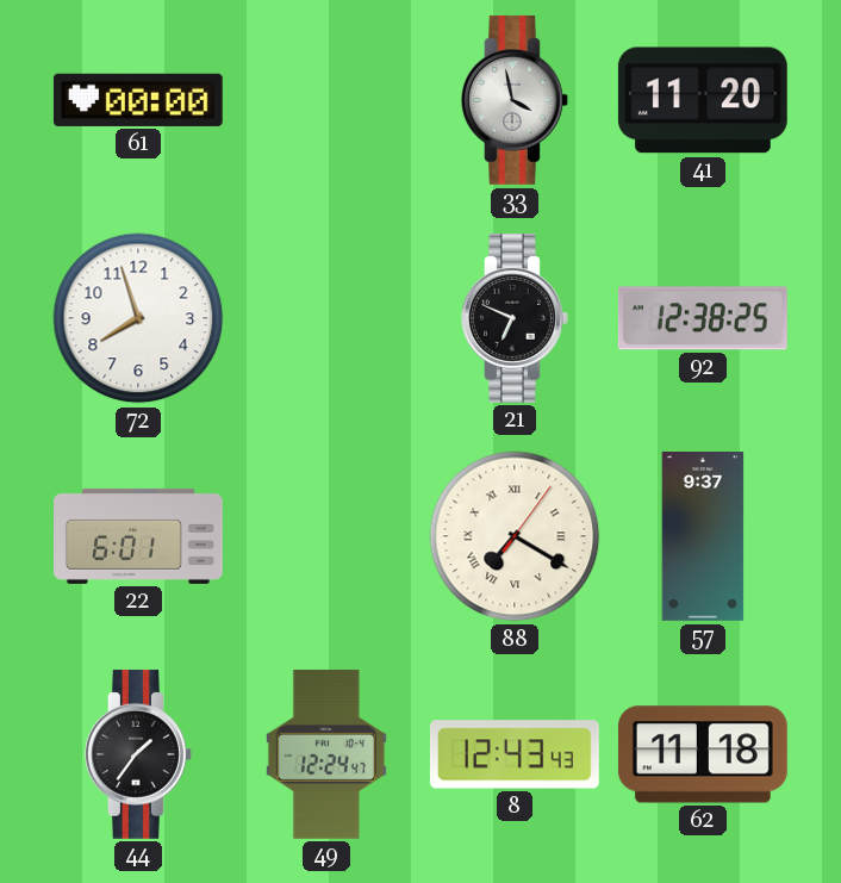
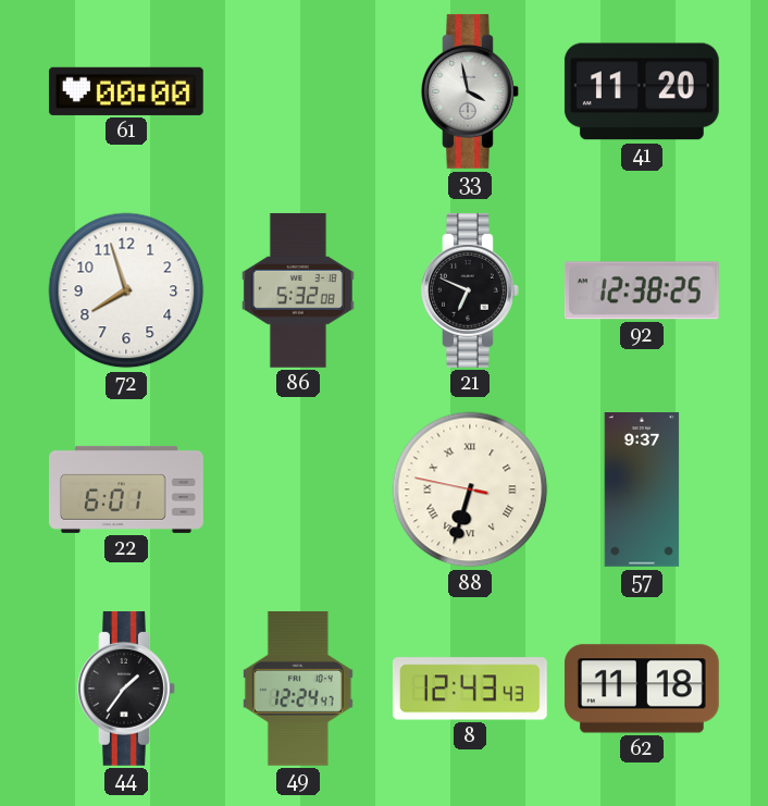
86: none -> 5:32
88: 7:20 -> 6:32
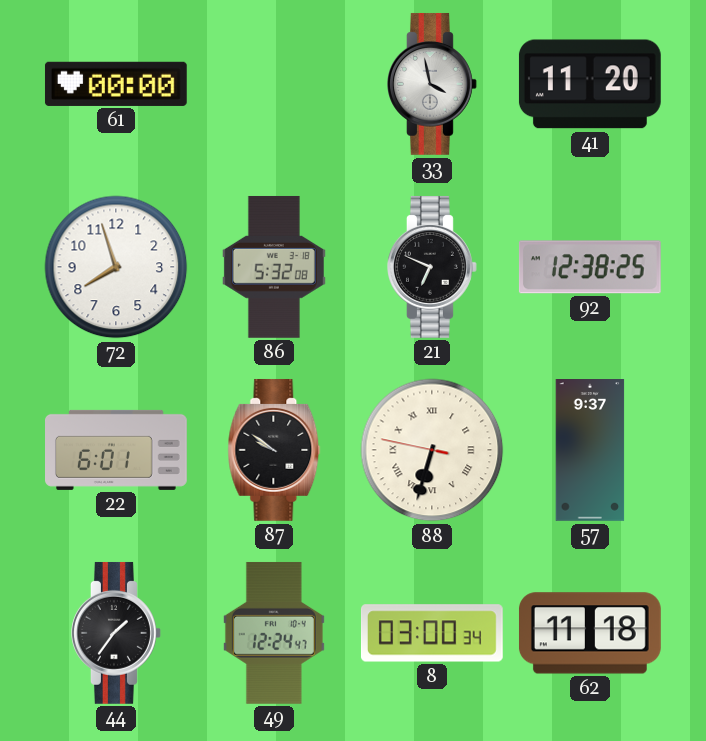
87: none -> 9:51
8: 12:43 -> 03:00
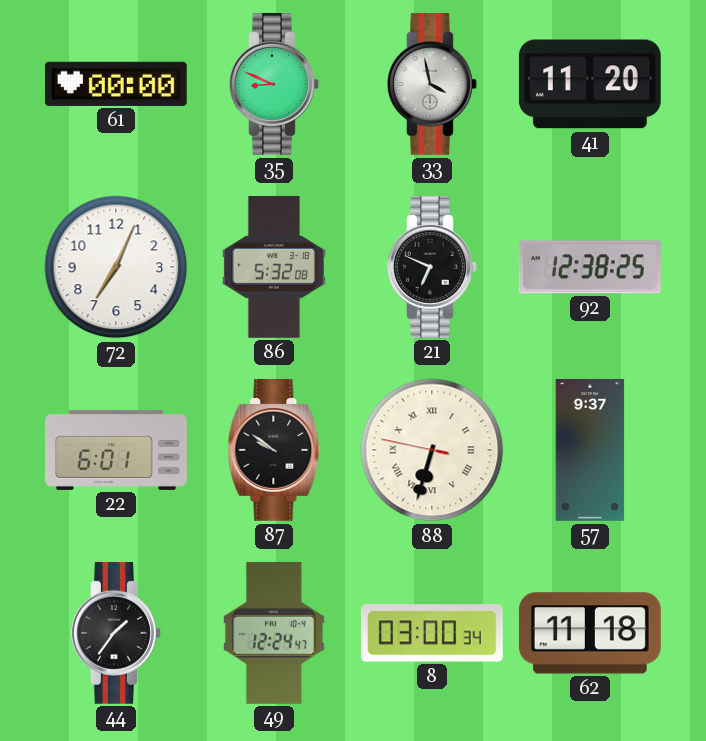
35: none -> 8:49
72: 7:57 -> 7:04
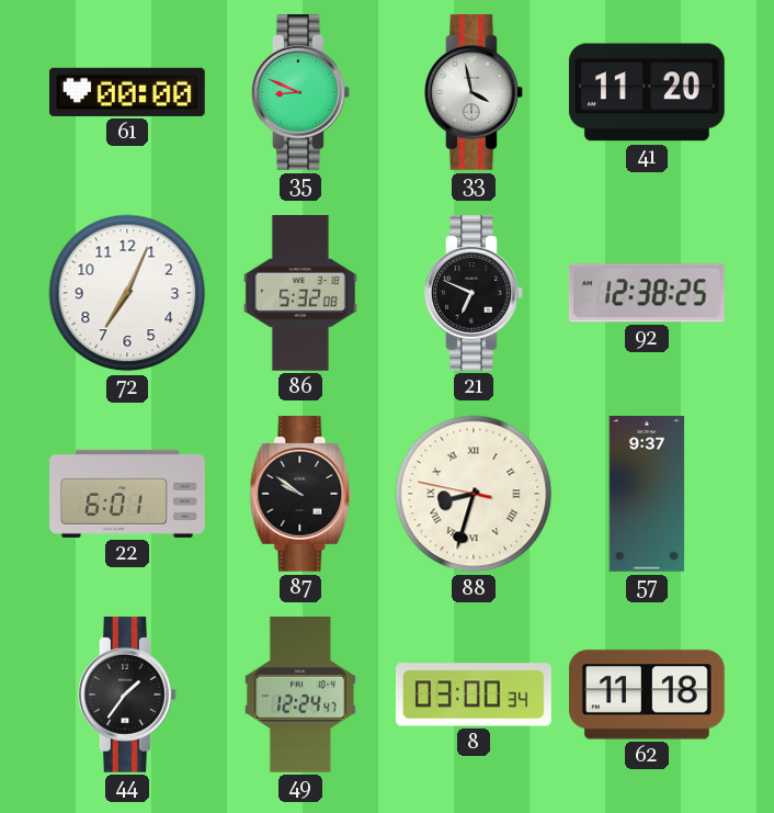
88: 6:32 -> 8:32
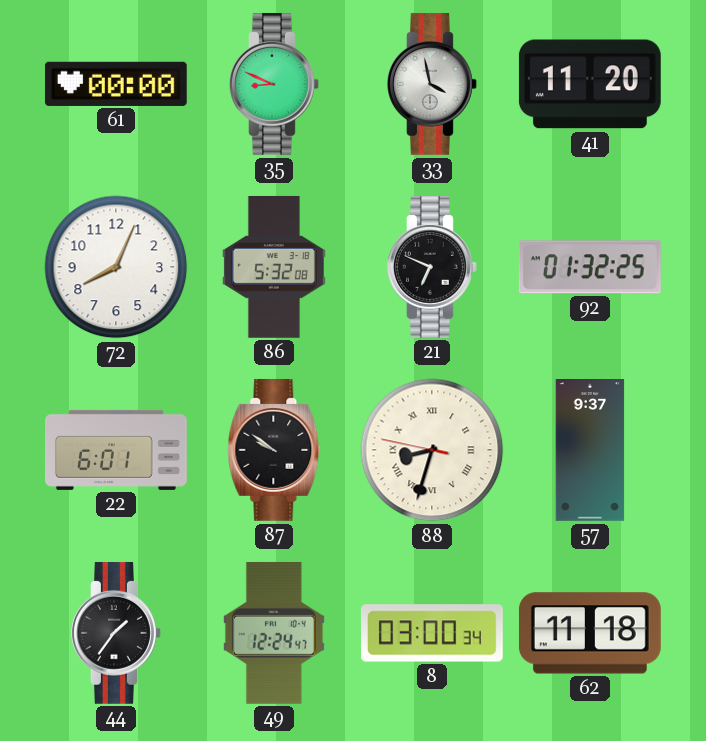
72: 7:04 -> 8:04
92: 12:38 -> 01:32
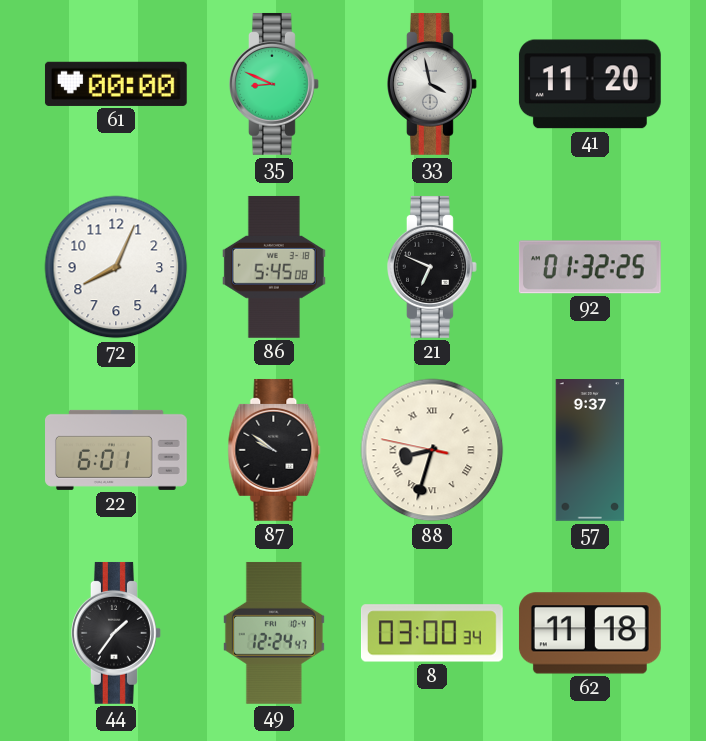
86: 5:32 -> 5:45
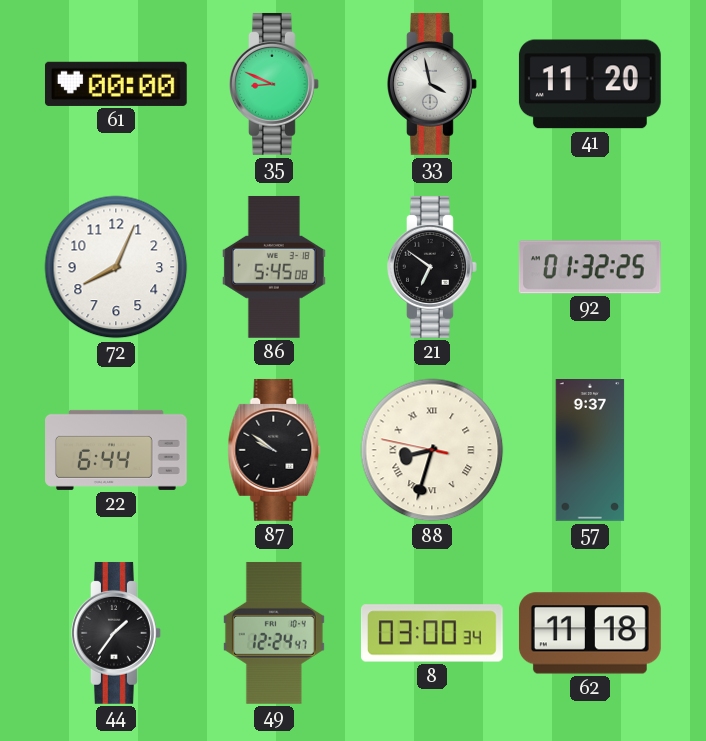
21: 6:49 -> 6:51
22: 6:01 -> 6:44
